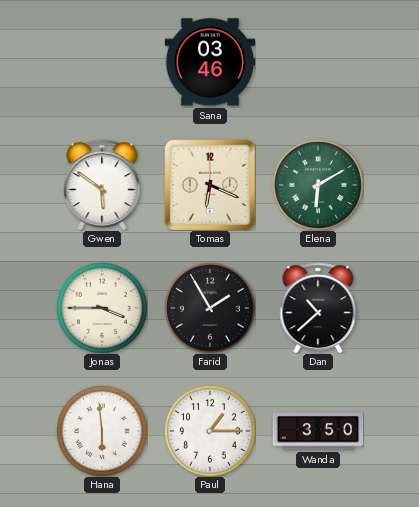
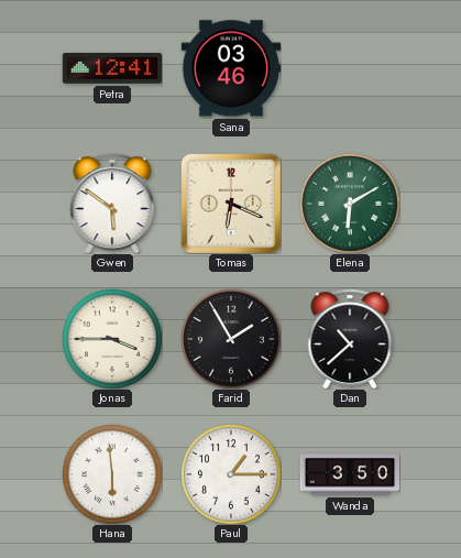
Petra: none -> 12:41
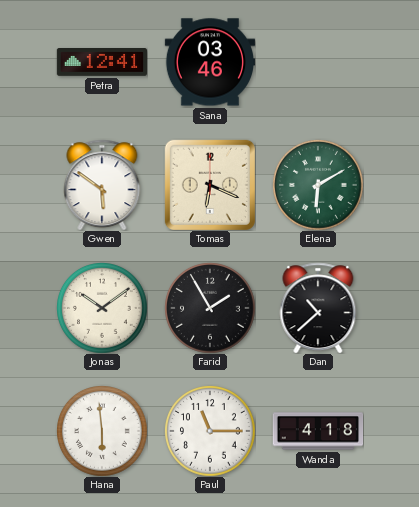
Jonas: 3:45 -> 10:09
Paul: 1:15 -> 11:15
Wanda: 3:50 -> 4:18
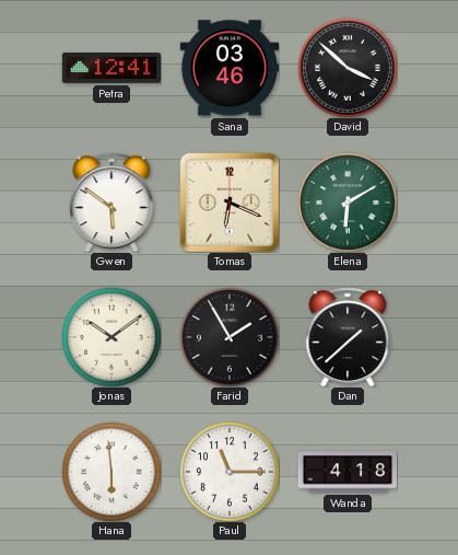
David: none -> 3:52
Dan: 10:38 -> 1:38
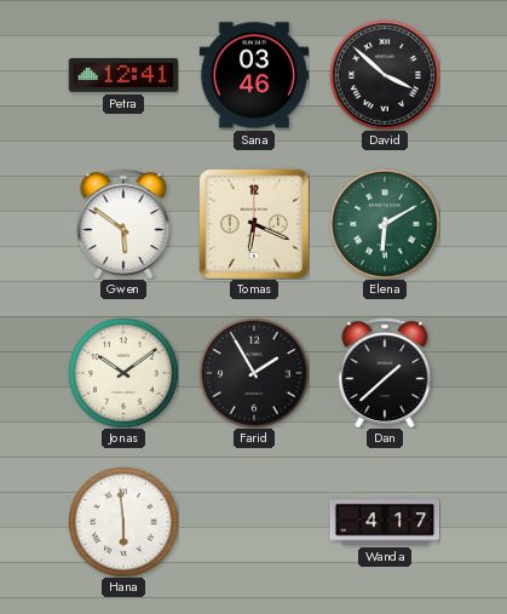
Paul: 11:15 -> none
Wanda: 4:18 -> 4:17
